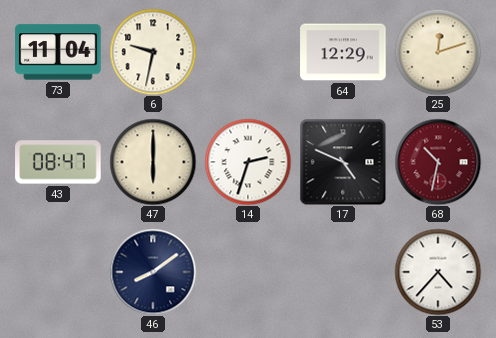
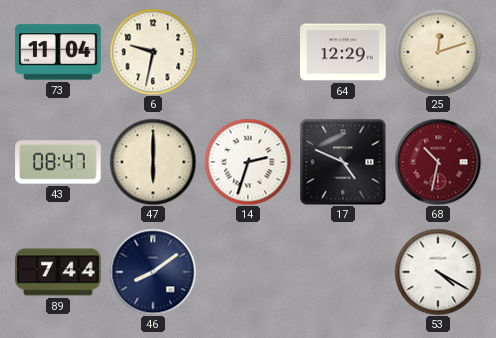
89: none -> 7:44
53: 4:37 -> 4:20
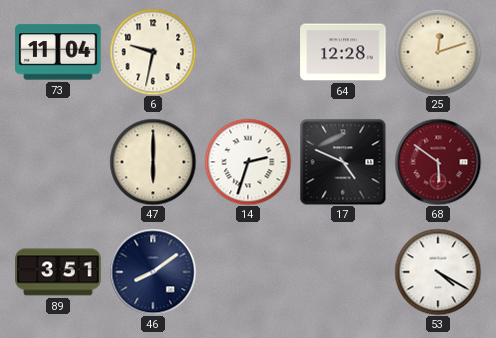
64: 12:29 -> 12:28
43: 08:47 -> none
68: 10:32 -> 5:51
89: 7:44 -> 3:51
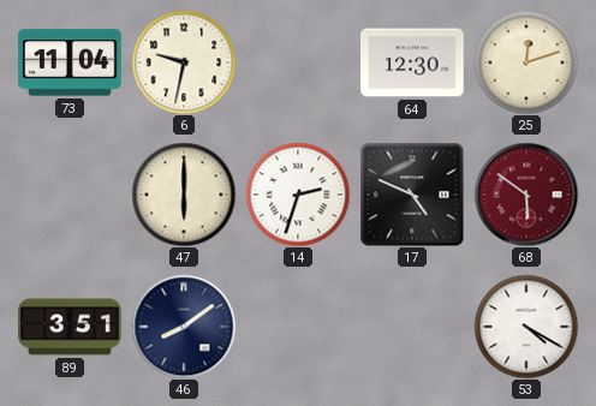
64: 12:28 -> 12:30
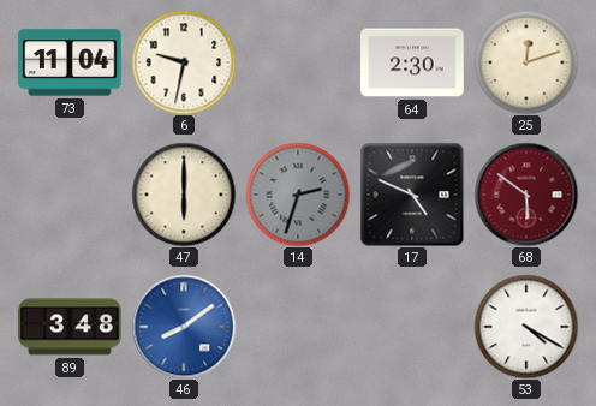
64: 12:30 -> 2:30
14 dial: white -> grey
89: 3:51 -> 3:48
46 dial: navy -> blue
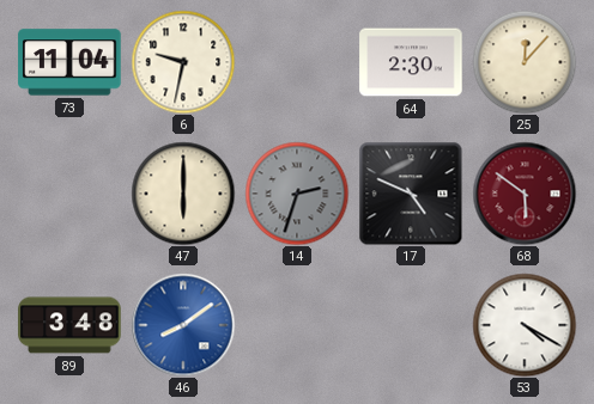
25: 12:12 -> 12:07
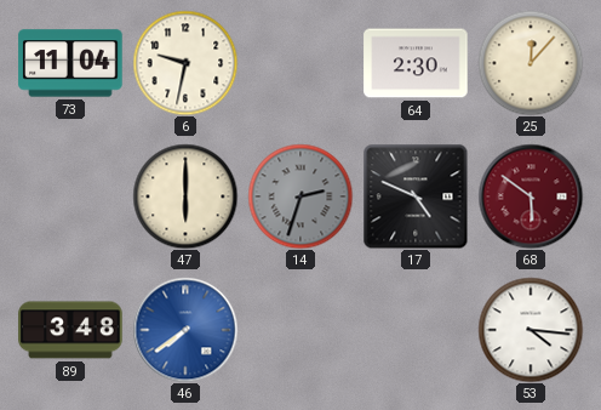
46: 8:09 -> 7:39
53: 4:20 -> 4:16
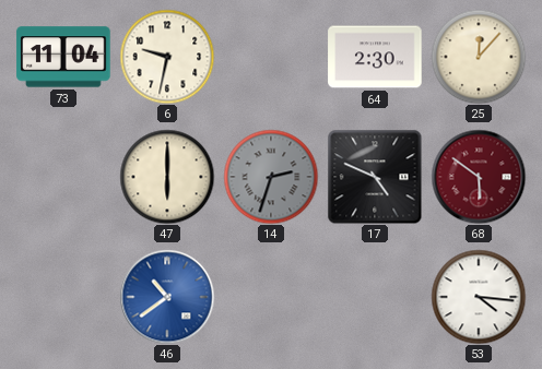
89: 3:48 -> none
46: 7:39 -> 10:39
